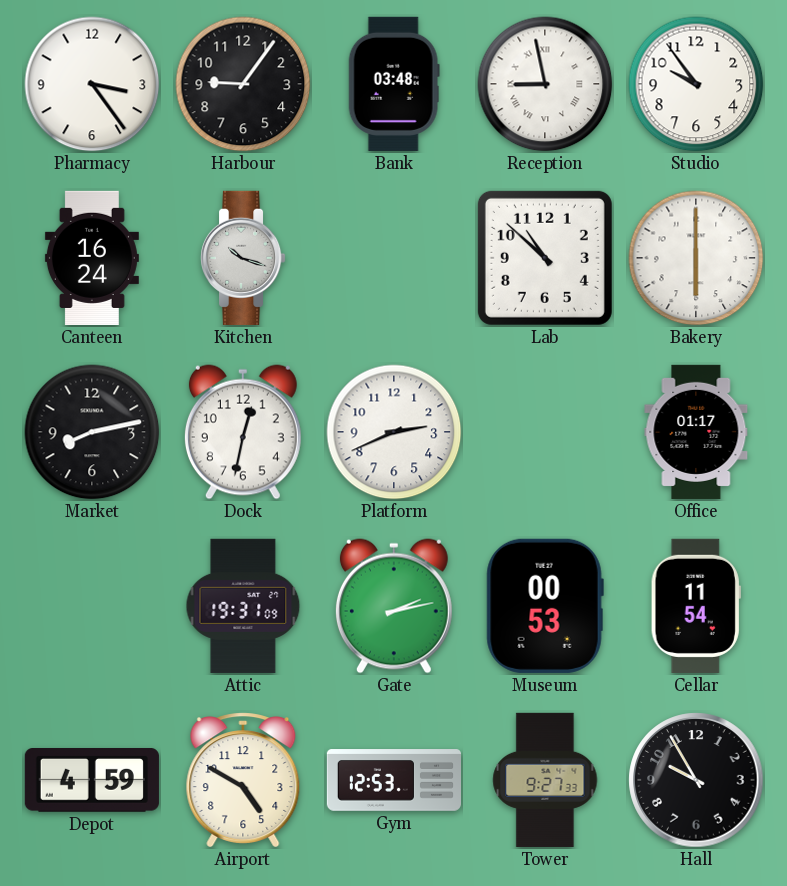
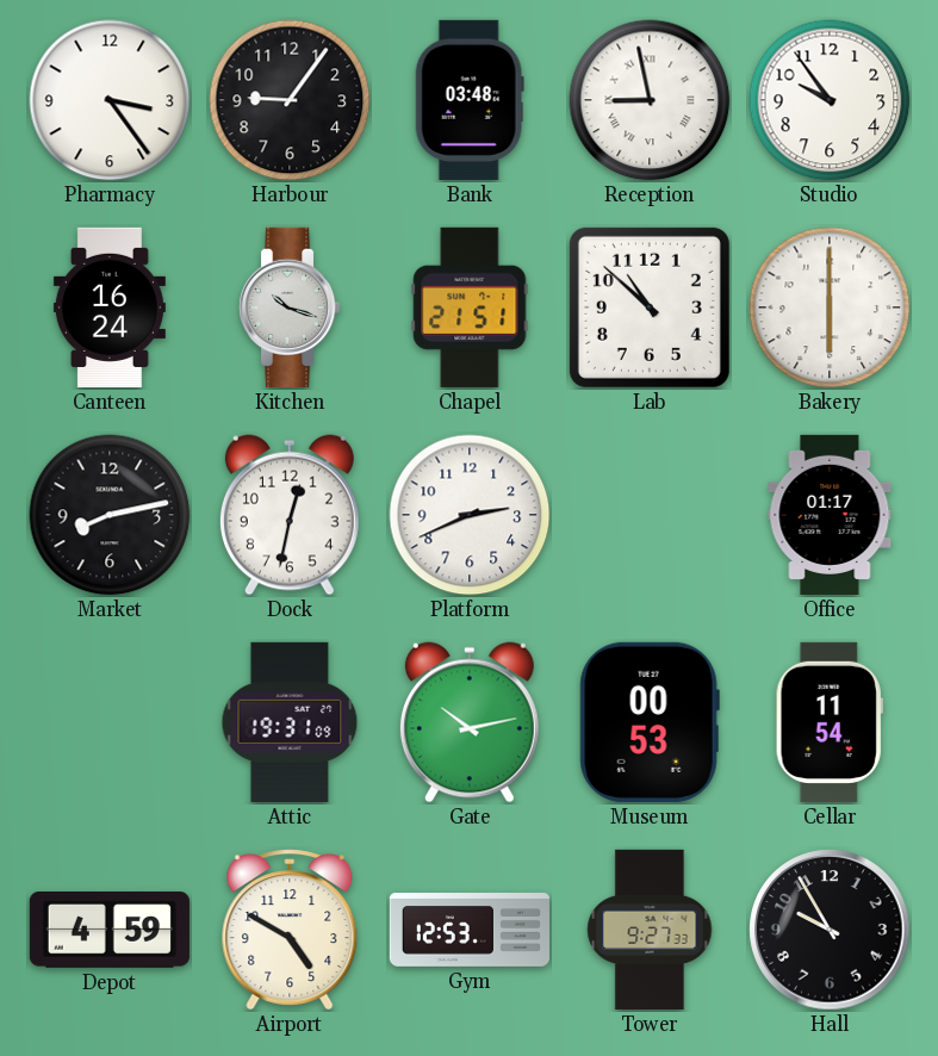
Chapel: none -> 21:51
Gate: 2:13 -> 10:13
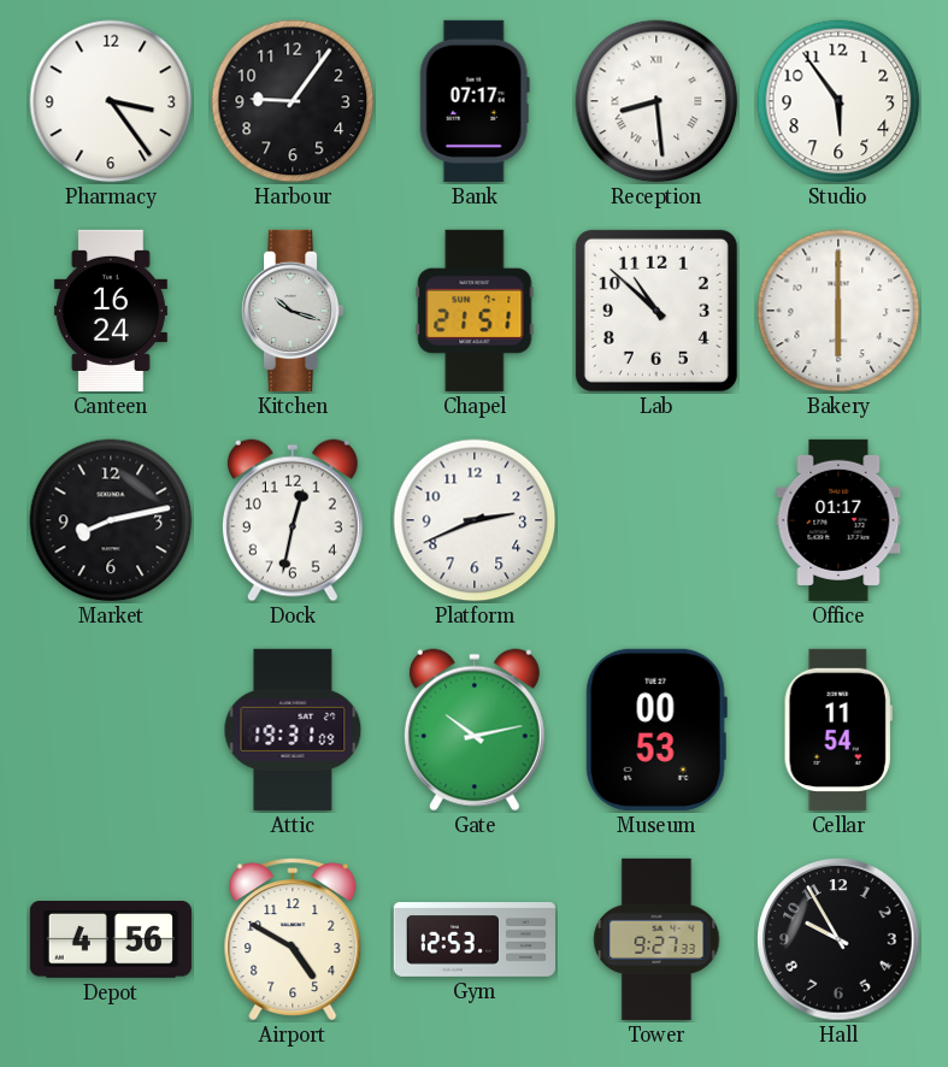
Bank: 03:48 -> 07:17
Reception: 8:58 -> 8:29
Studio: 9:54 -> 5:54
Depot: 4:59 -> 4:56
